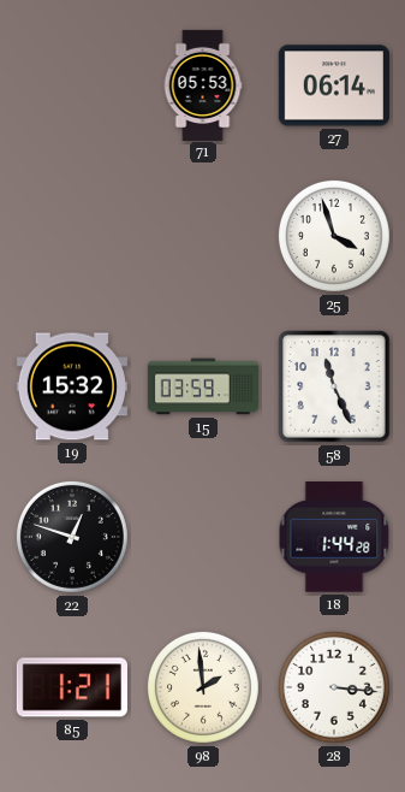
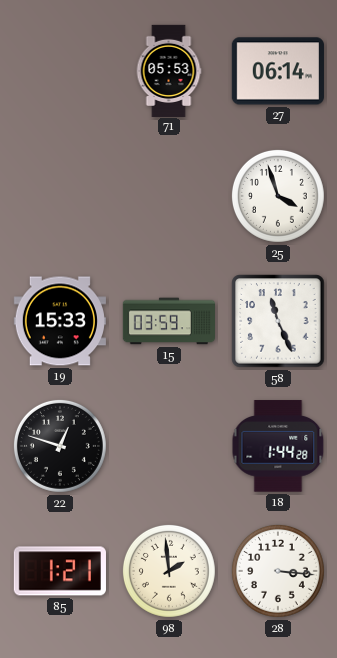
19: 15:32 -> 15:33
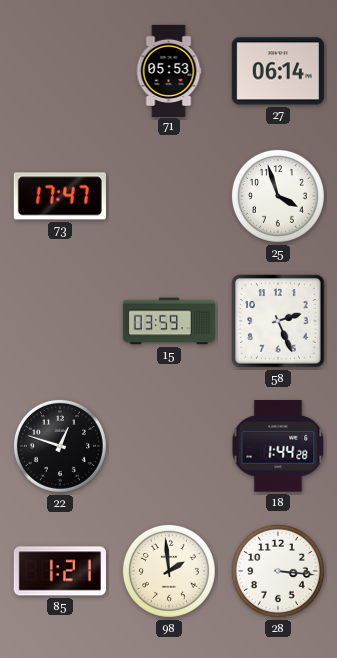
73: none -> 17:47
19: 15:33 -> none
58: 11:26 -> 2:26
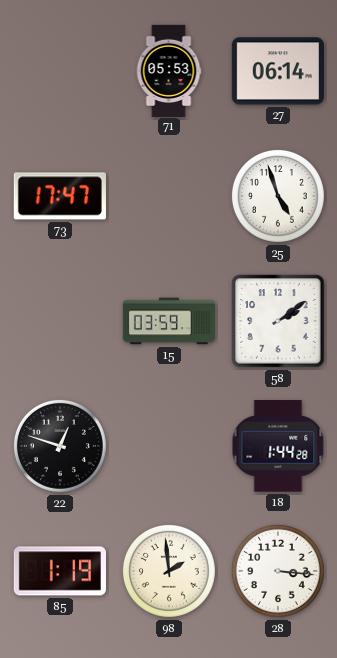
25: 3:57 -> 4:57
58: 2:26 -> 2:09
85: 1:21 -> 1:19
